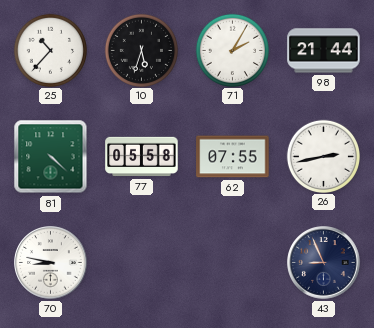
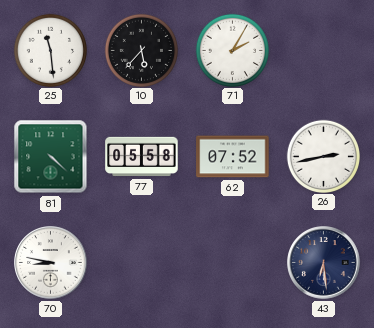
25: 10:37 -> 11:29
10: 5:33 -> 5:37
98: 21:44 -> none
62: 07:55 -> 07:52
43: 8:56 -> 6:29
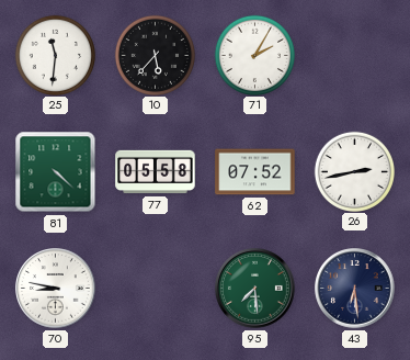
25: 11:29 -> 11:31
95: none -> 7:29
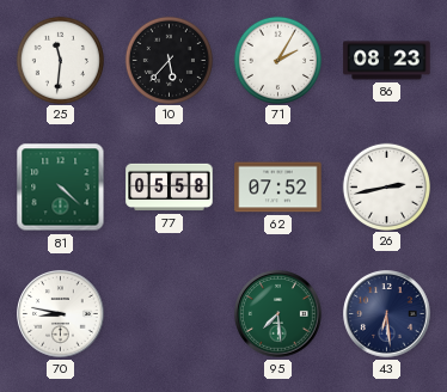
86: none -> 08:23
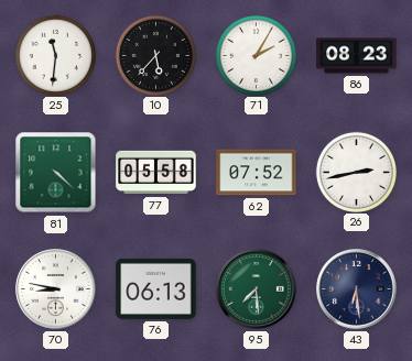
76: none -> 06:13
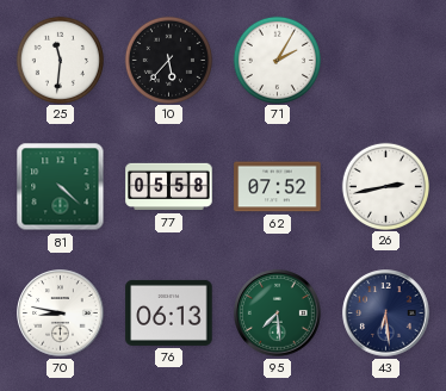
86: 08:23 -> none
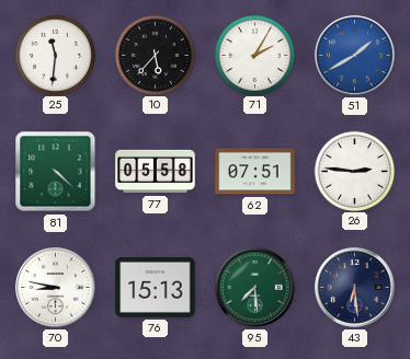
51: none -> 1:40
62: 07:52 -> 07:51
26: 2:43 -> 2:46
76: 06:13 -> 15:13
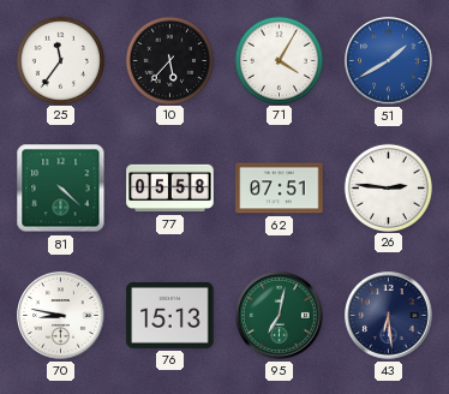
25: 11:31 -> 11:36
71: 2:05 -> 4:05
95: 7:29 -> 7:02
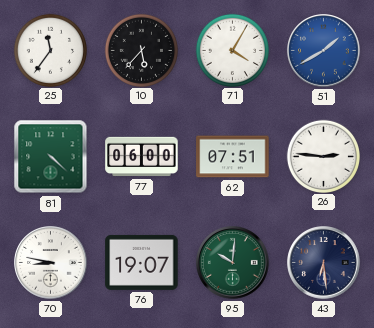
77: 05:58 -> 06:00
76: 15:13 -> 19:07
95: 7:02 -> 10:01
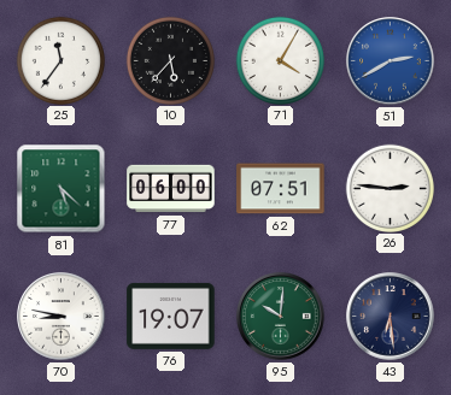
51: 1:40 -> 2:40
81: 4:22 -> 5:22
